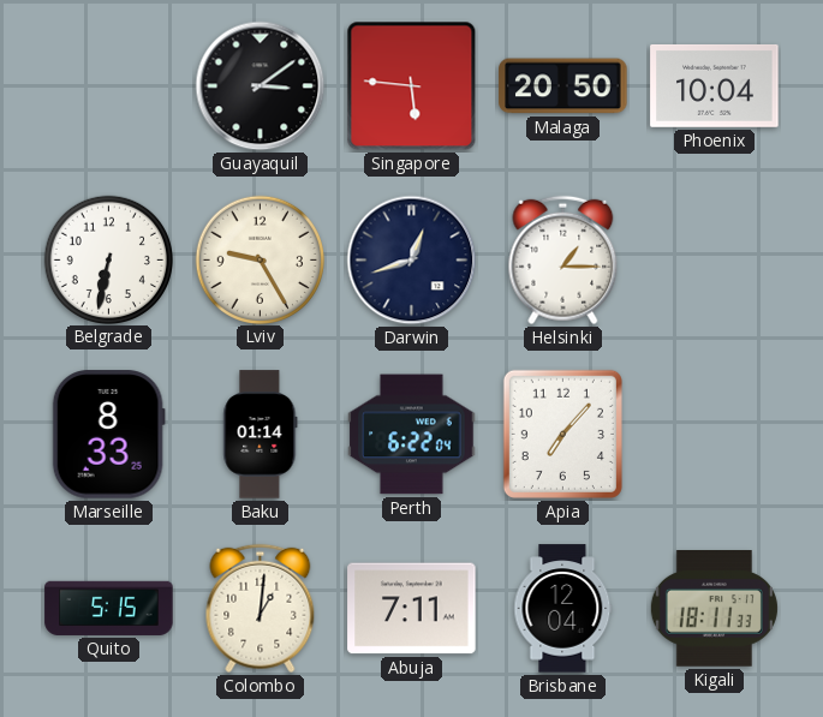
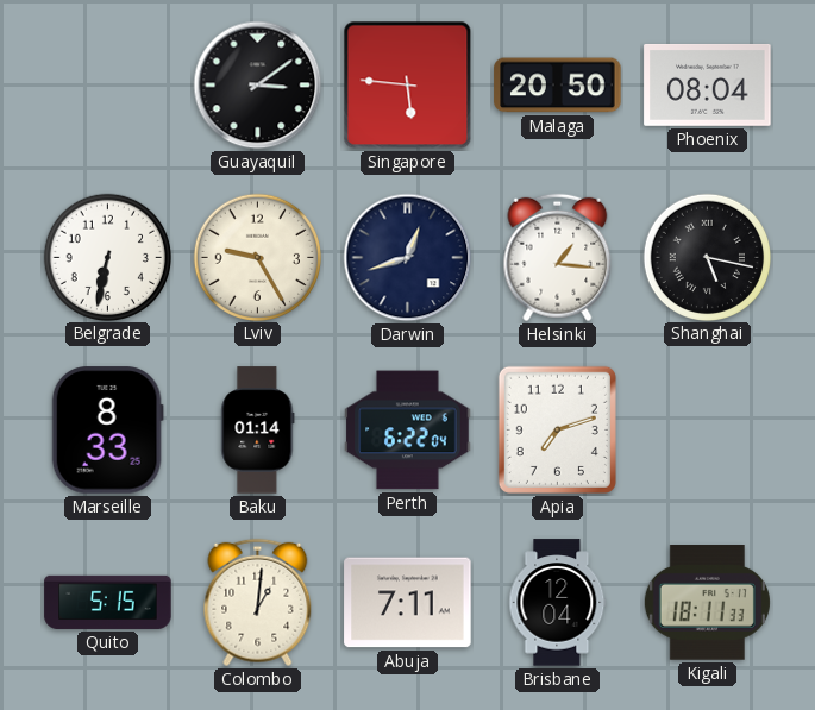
Phoenix: 10:04 -> 08:04
Helsinki: 1:15 -> 1:16
Shanghai: none -> 5:17
Apia: 7:07 -> 7:12
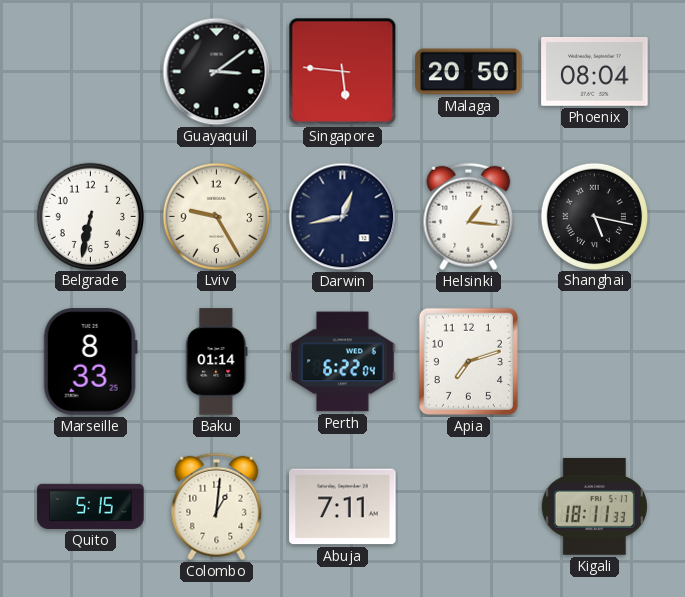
Darwin: 12:42 -> 12:43
Brisbane: 12:04 -> none
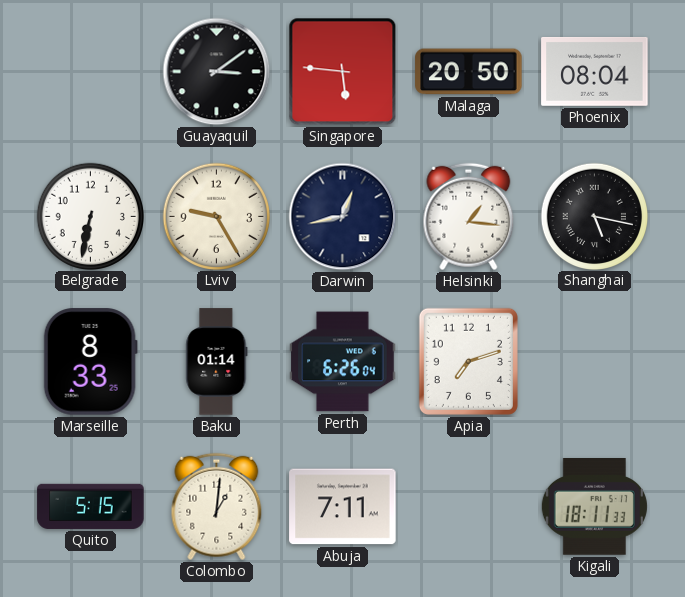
Perth: 6:22 -> 6:26
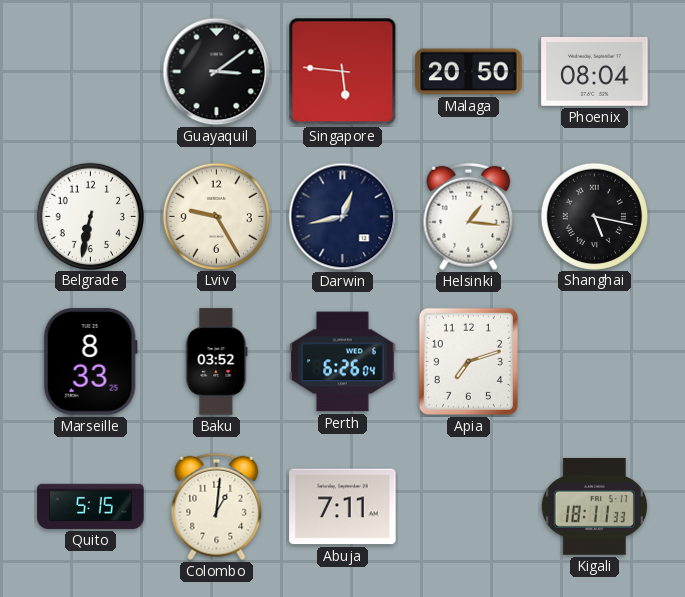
Baku: 01:14 -> 03:52
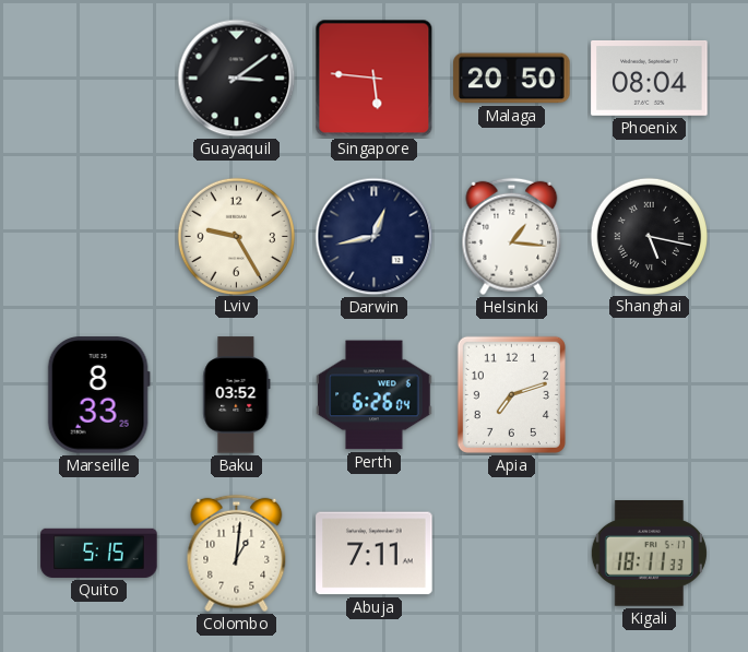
Belgrade: 6:32 -> none
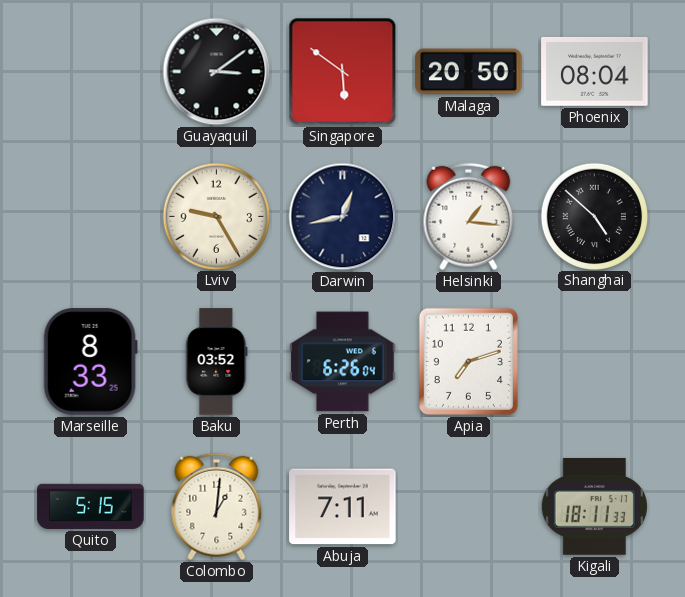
Singapore: 5:46 -> 5:51
Shanghai: 5:17 -> 4:52
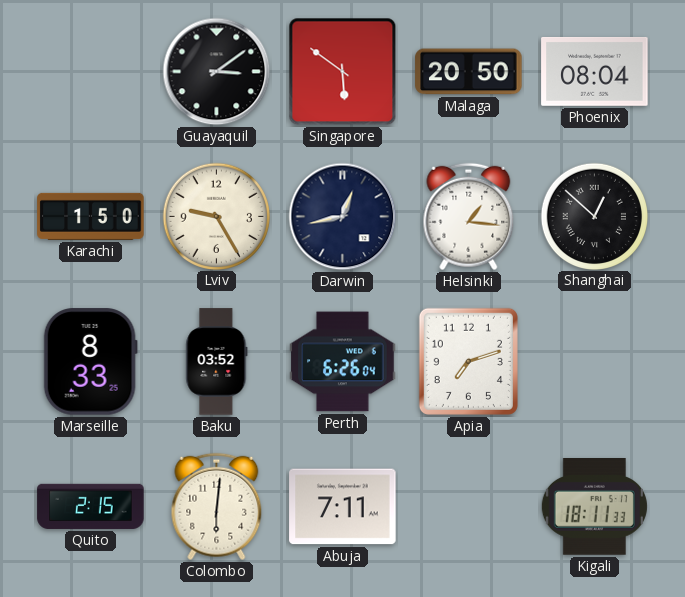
Karachi: none -> 1:50
Shanghai: 4:52 -> 12:52
Quito: 5:15 -> 2:15
Colombo: 1:01 -> 6:01
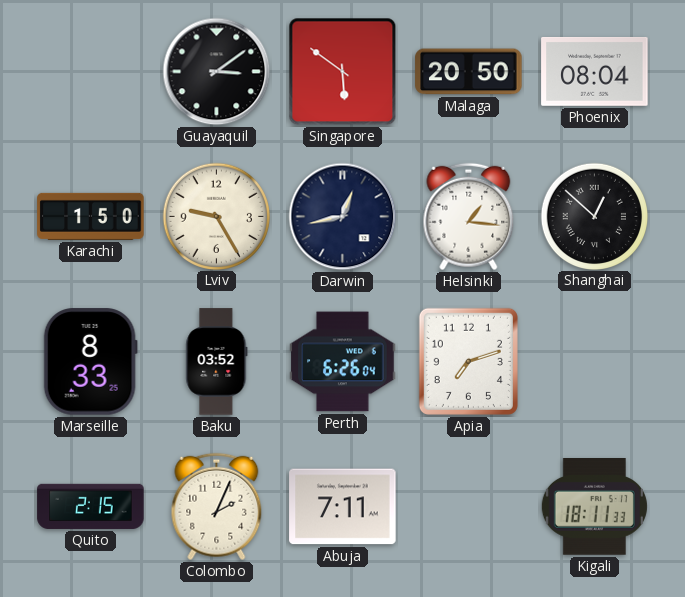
Colombo: 6:01 -> 2:04
